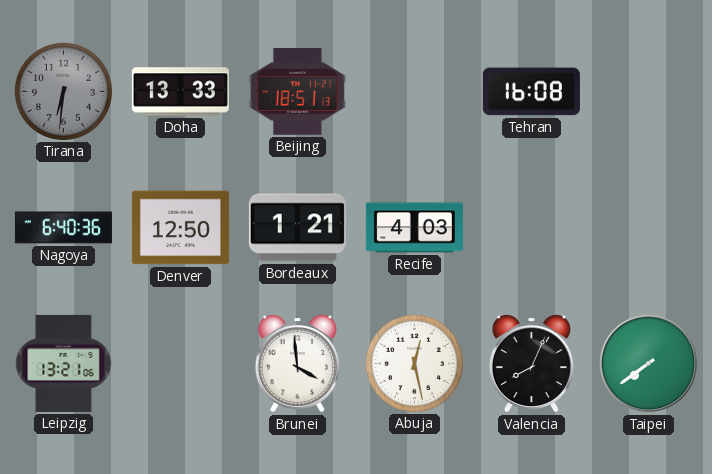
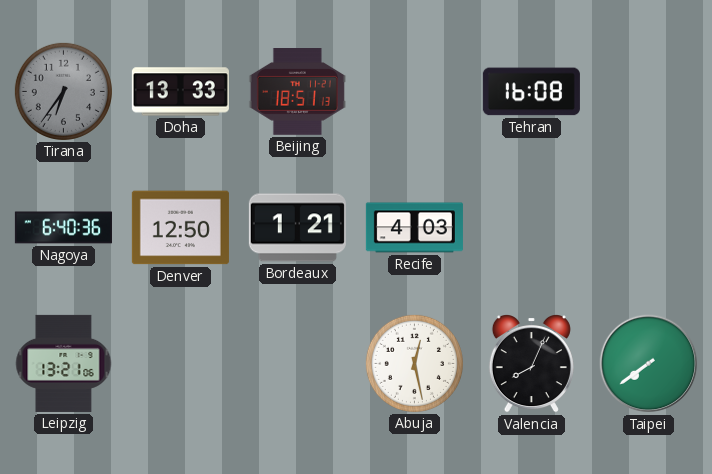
Tirana: 6:31 -> 6:36
Brunei: 3:59 -> none
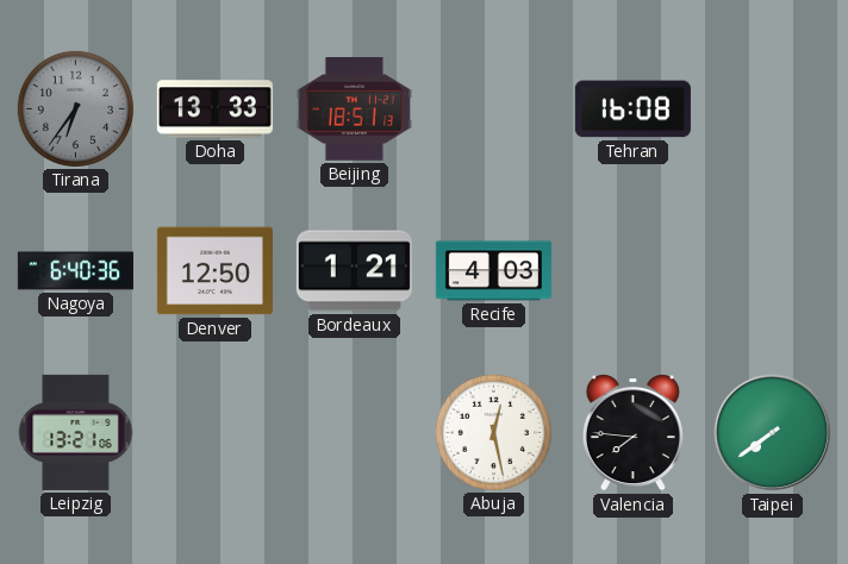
Valencia: 8:04 -> 7:46
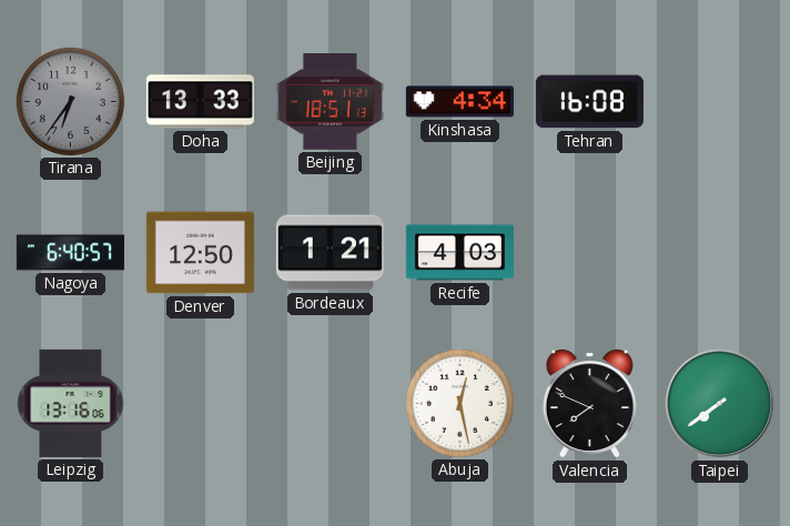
Kinshasa: none -> 4:34
Nagoya: 6:40:36 -> 6:40:57
Leipzig: 13:21 -> 13:16
Valencia: 7:46 -> 7:49
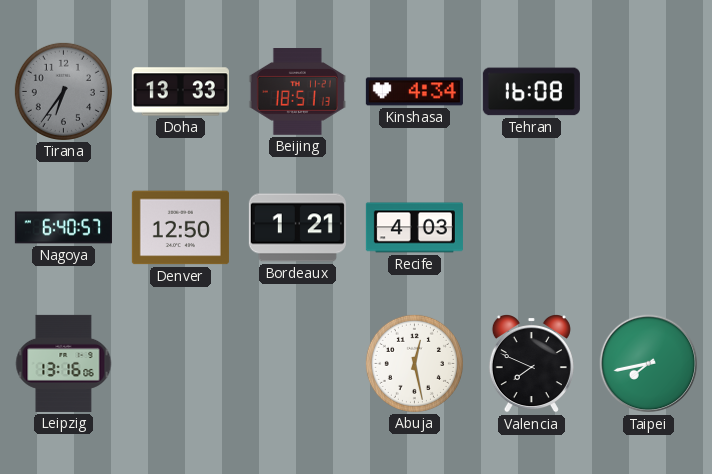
Taipei: 7:39 -> 7:43
